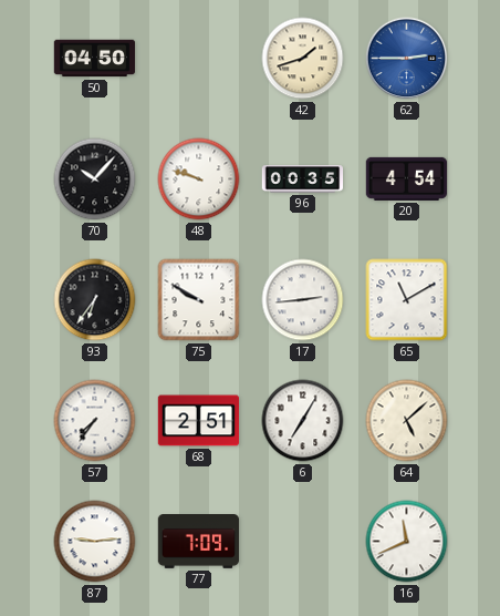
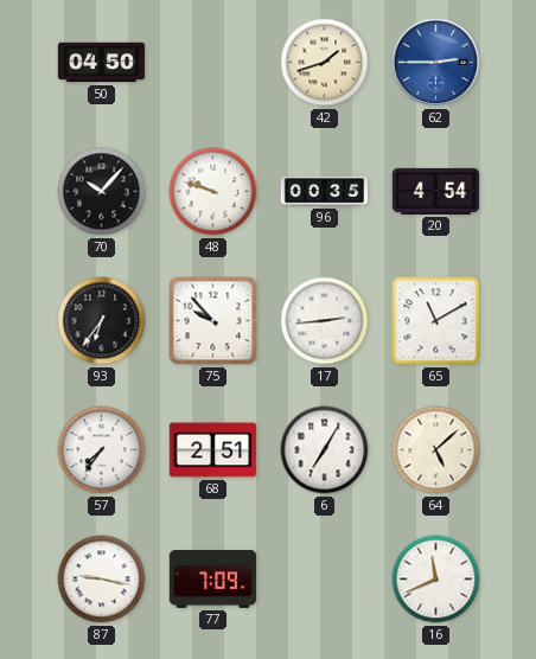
75: 9:50 -> 9:53
87: 9:14 -> 9:17
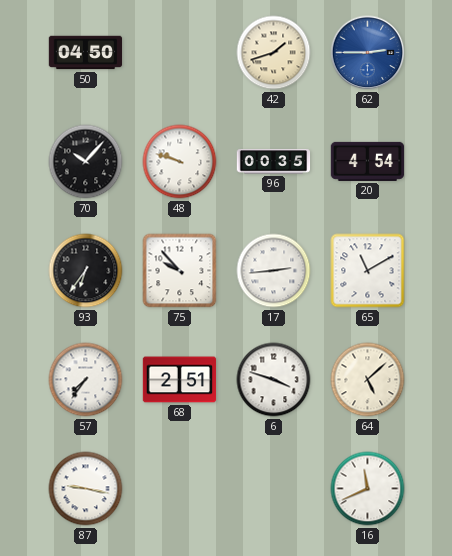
6: 7:05 -> 3:48
77: 7:09 -> none
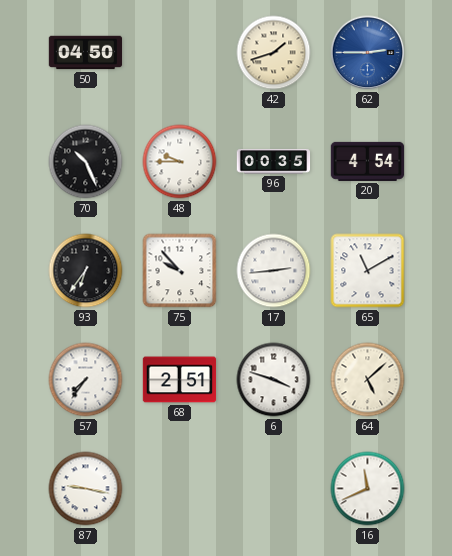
70: 10:07 -> 10:26
48: 9:48 -> 9:45
